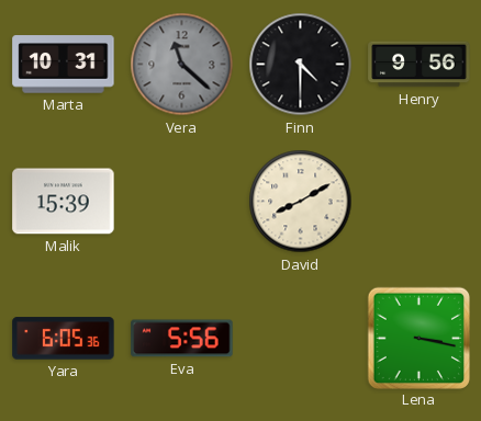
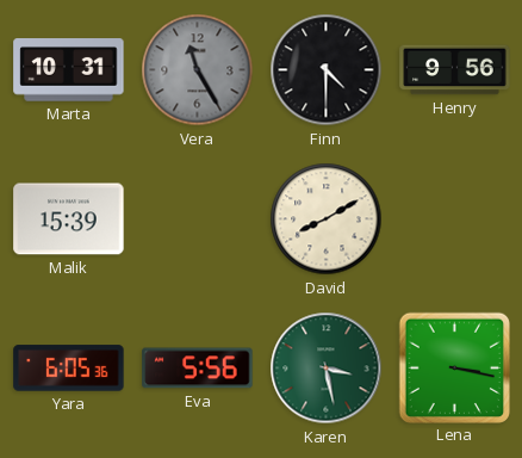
Vera: 11:22 -> 11:25
Karen: none -> 3:28
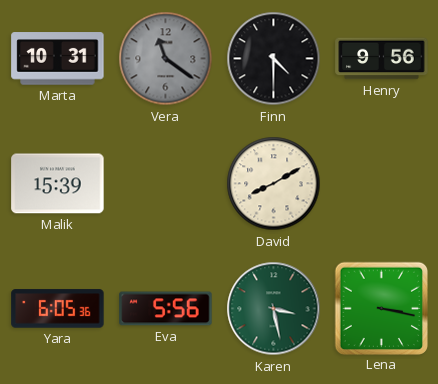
Vera: 11:25 -> 11:21
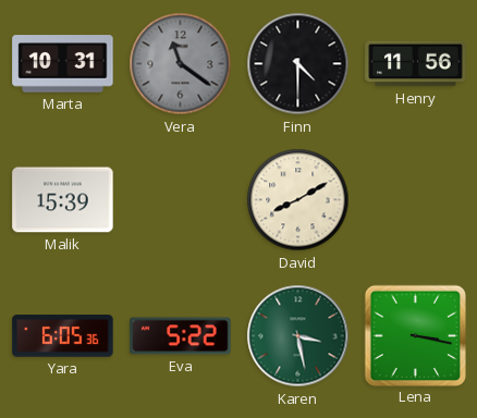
Henry: 9:56 -> 11:56
Eva: 5:56 -> 5:22
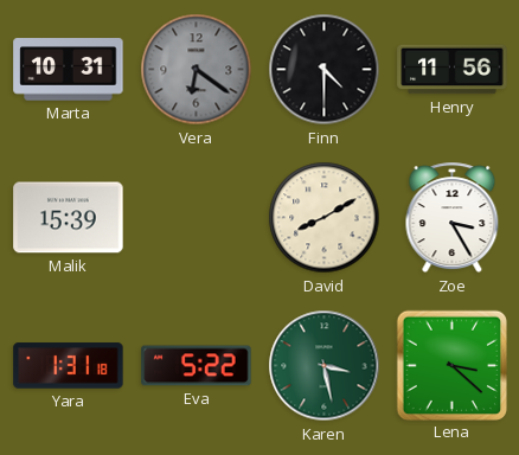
Vera: 11:21 -> 6:21
Zoe: none -> 3:25
Yara: 6:05 -> 1:31
Lena: 3:17 -> 3:22
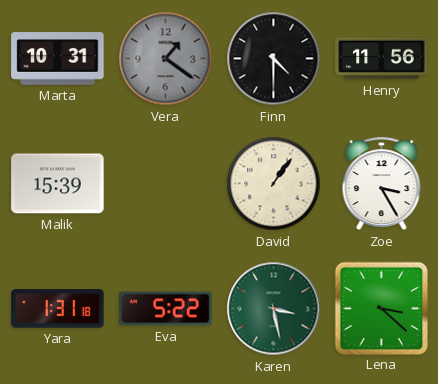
Vera: 6:21 -> 1:21
David: 8:10 -> 1:06
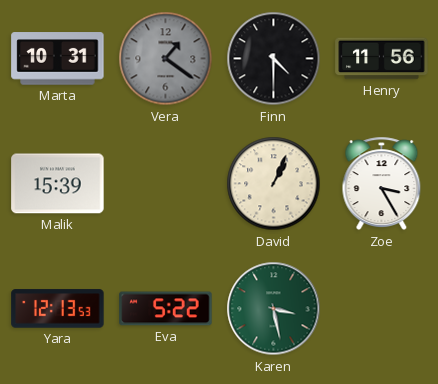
David: 1:06 -> 1:04
Yara: 1:31 -> 12:13
Lena: 3:22 -> none
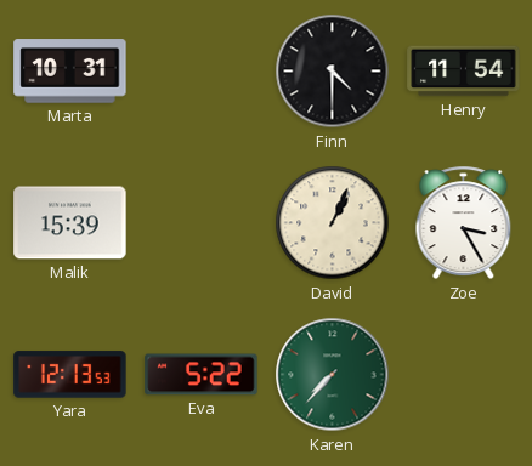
Vera: 1:21 -> none
Henry: 11:56 -> 11:54
Karen: 3:28 -> 7:37
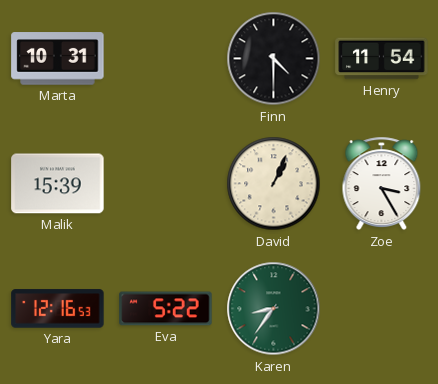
Yara: 12:13 -> 12:16
Karen: 7:37 -> 8:36
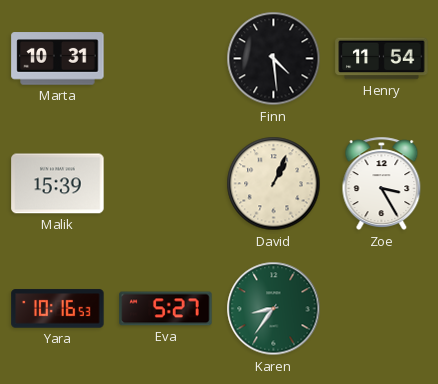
Finn: 4:30 -> 4:29
Yara: 12:16 -> 10:16
Eva: 5:22 -> 5:27
